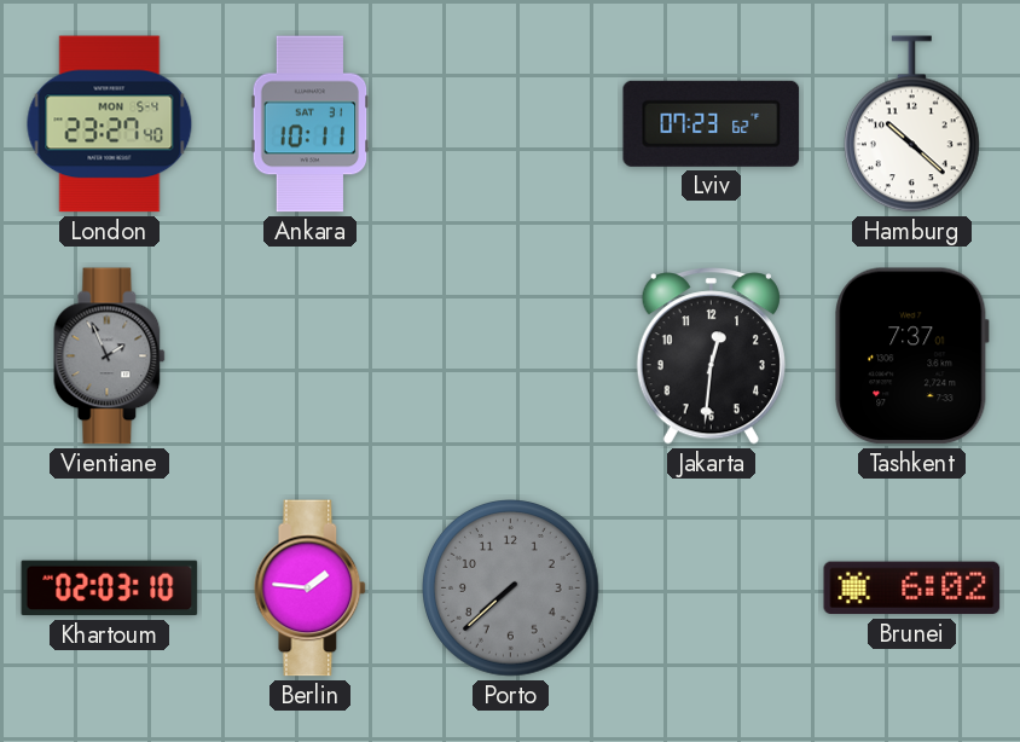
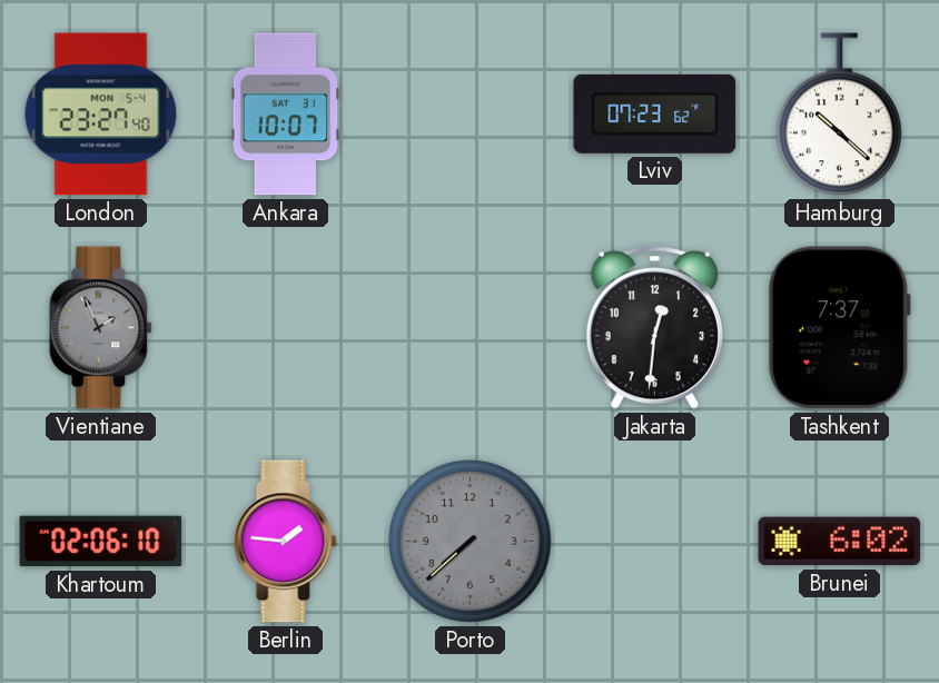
Ankara: 10:11 -> 10:07
Khartoum: 02:03 -> 02:06
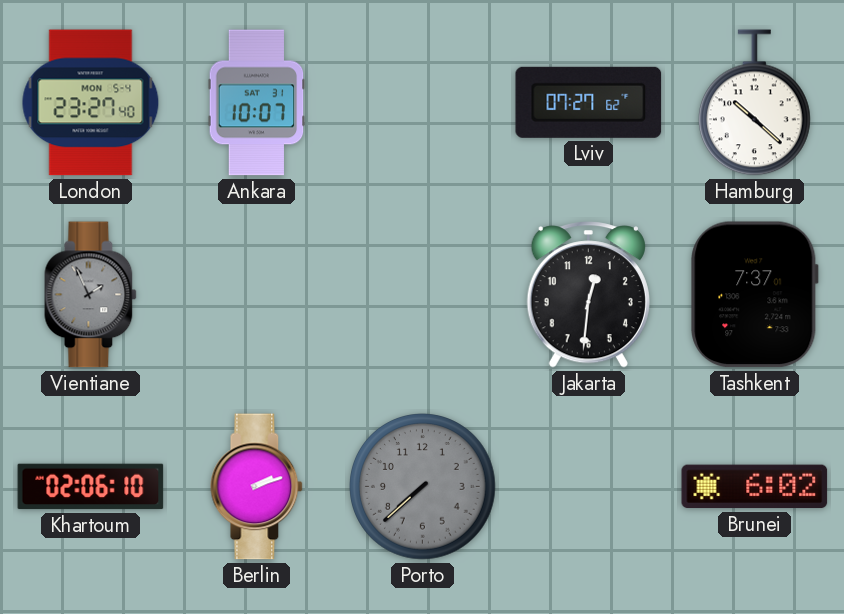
Lviv: 07:23 -> 07:27
Berlin: 1:46 -> 2:12
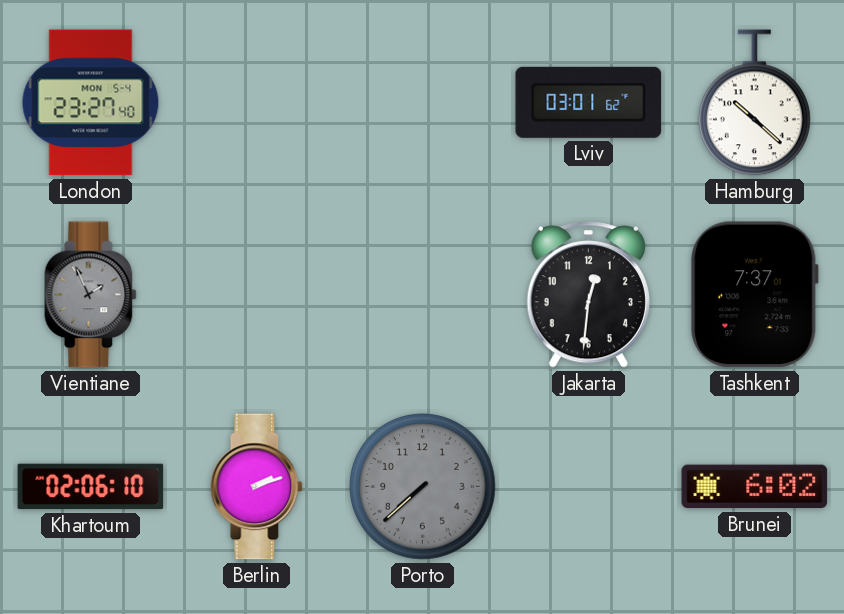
Ankara: 10:07 -> none
Lviv: 07:27 -> 03:01
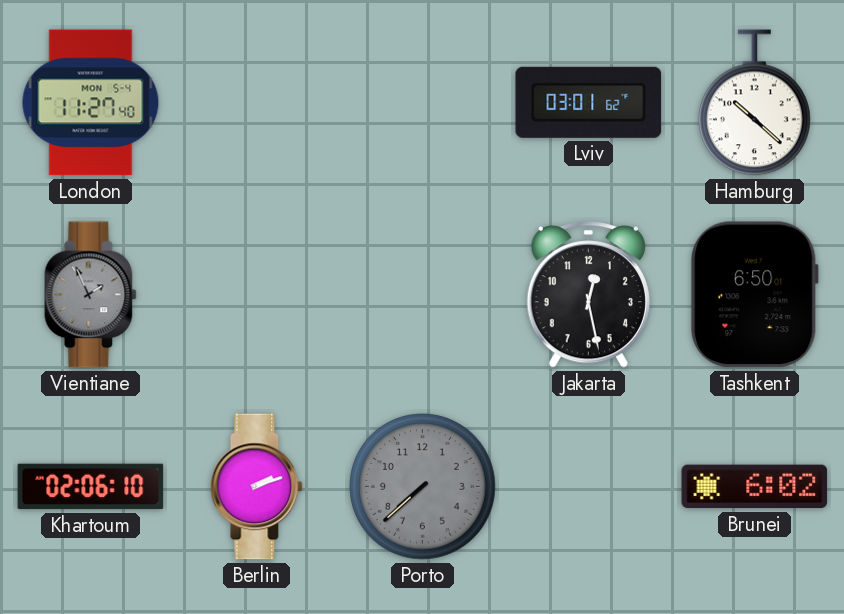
London: 23:27 -> 11:27
Jakarta: 12:31 -> 12:28
Tashkent: 7:37 -> 6:50
